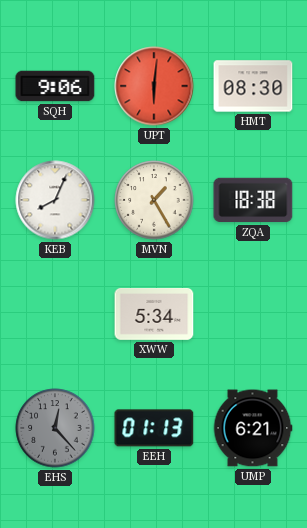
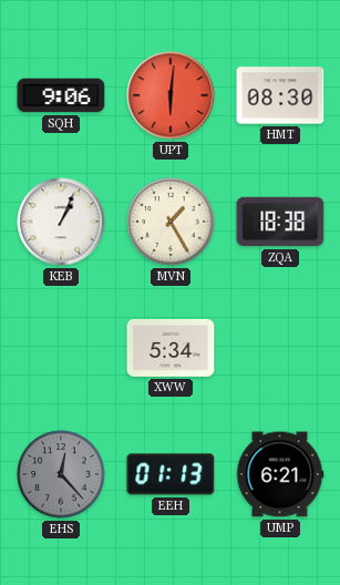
KEB: 8:04 -> 1:04
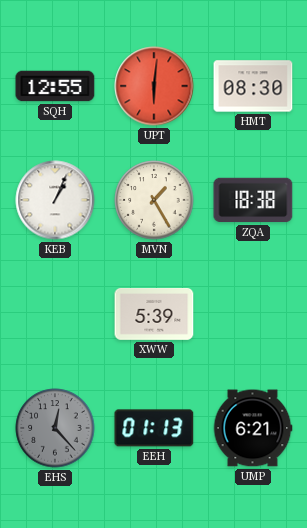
SQH: 9:06 -> 12:55
XWW: 5:34 -> 5:39
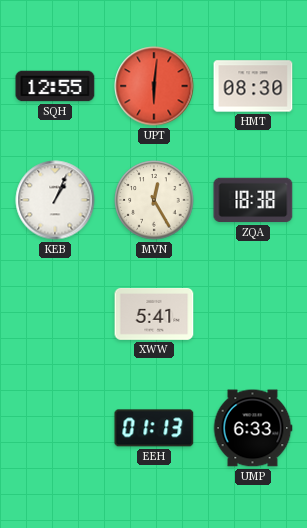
MVN: 1:25 -> 12:25
XWW: 5:39 -> 5:41
EHS: 12:23 -> none
UMP: 6:21 -> 6:33
